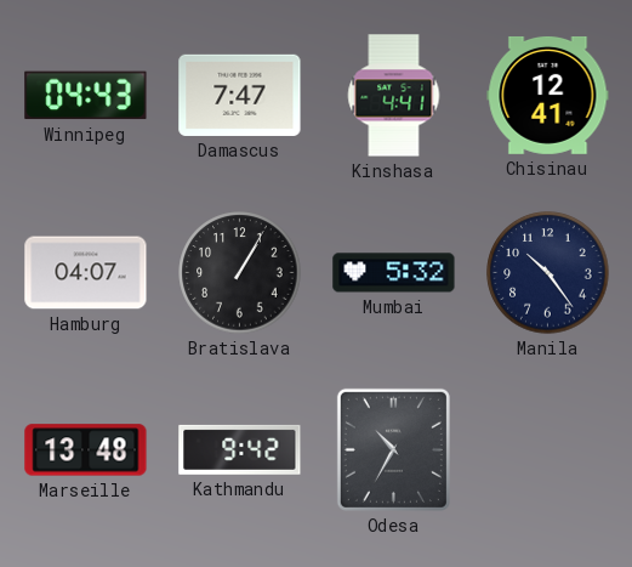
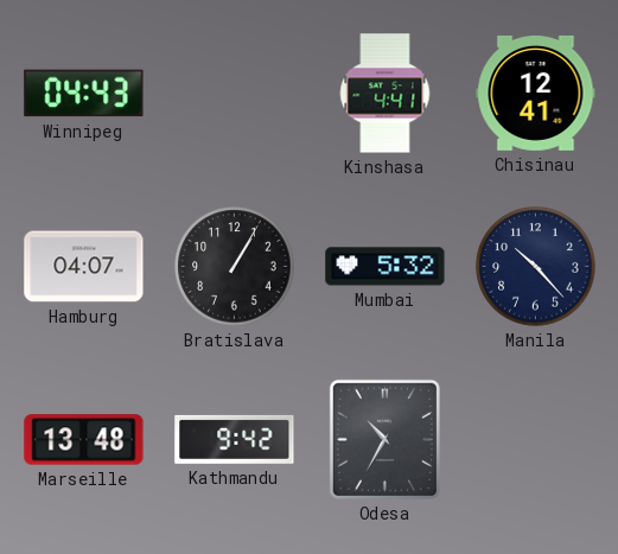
Damascus: 7:47 -> none
Manila: 10:24 -> 10:23
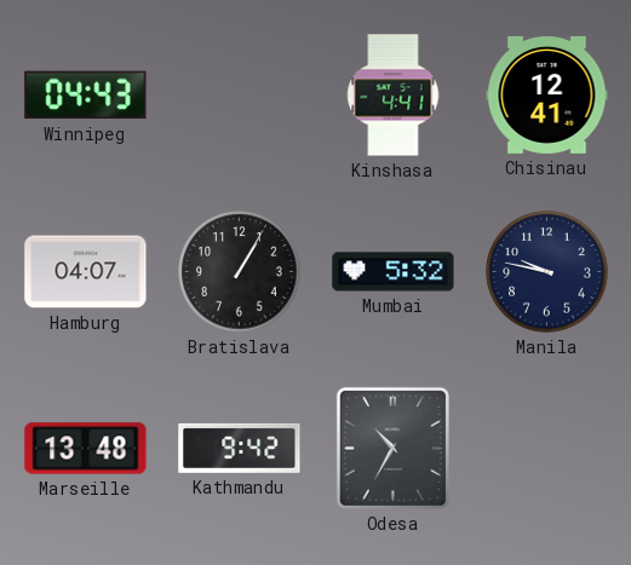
Manila: 10:23 -> 9:47
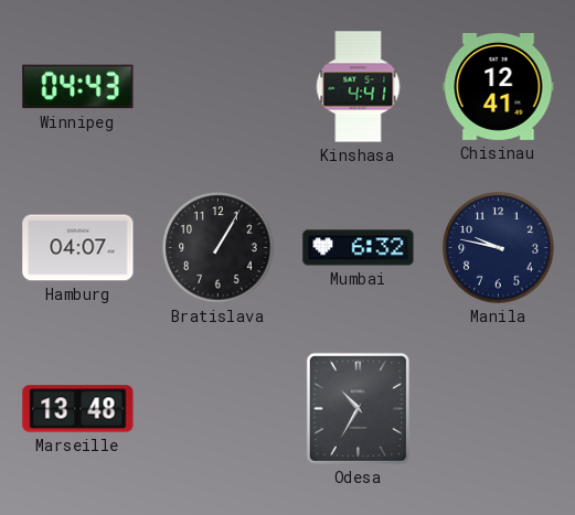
Mumbai: 5:32 -> 6:32
Kathmandu: 9:42 -> none
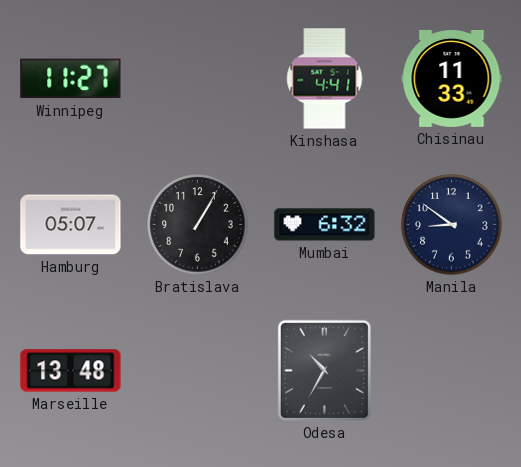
Winnipeg: 04:43 -> 11:27
Chisinau: 12:41 -> 11:33
Hamburg: 04:07 -> 05:07
Manila: 9:47 -> 8:51
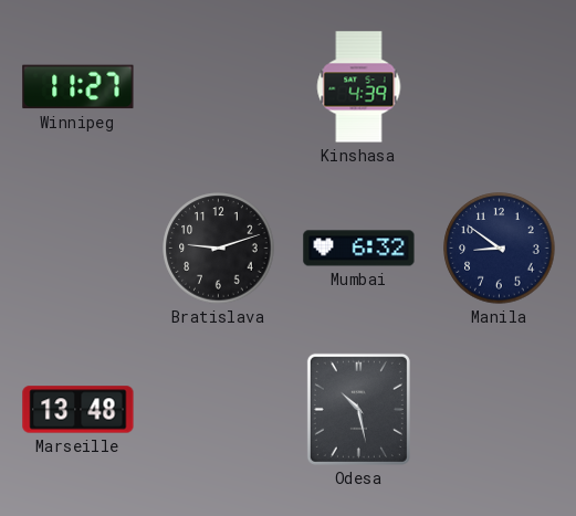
Kinshasa: 4:41 -> 4:39
Chisinau: 11:33 -> none
Hamburg: 05:07 -> none
Bratislava: 1:05 -> 9:12
Odesa: 10:35 -> 10:28
